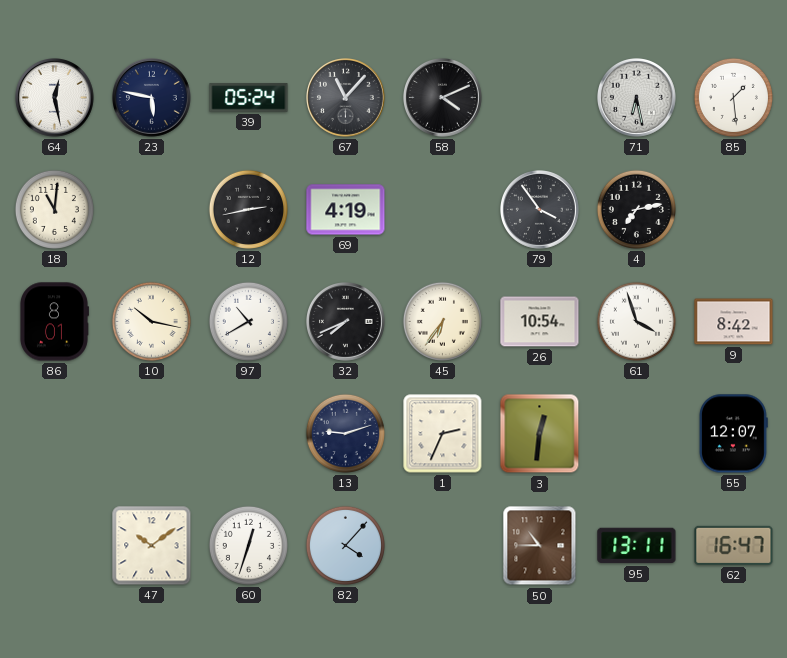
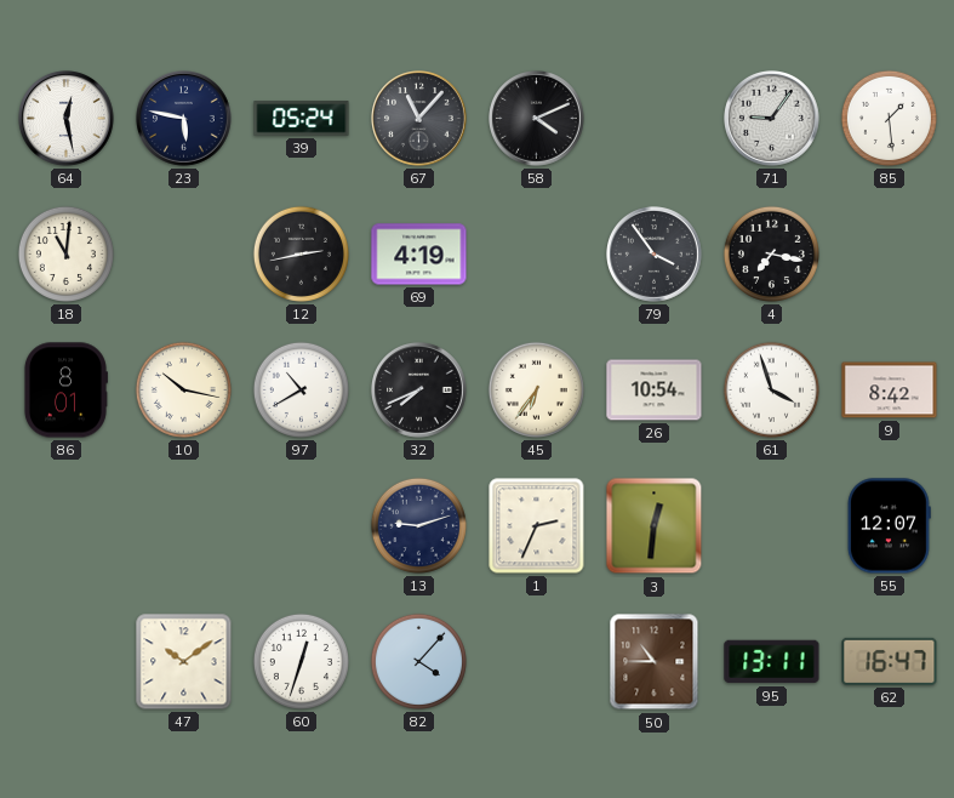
71: 6:28 -> 9:06
4: 7:13 -> 7:17
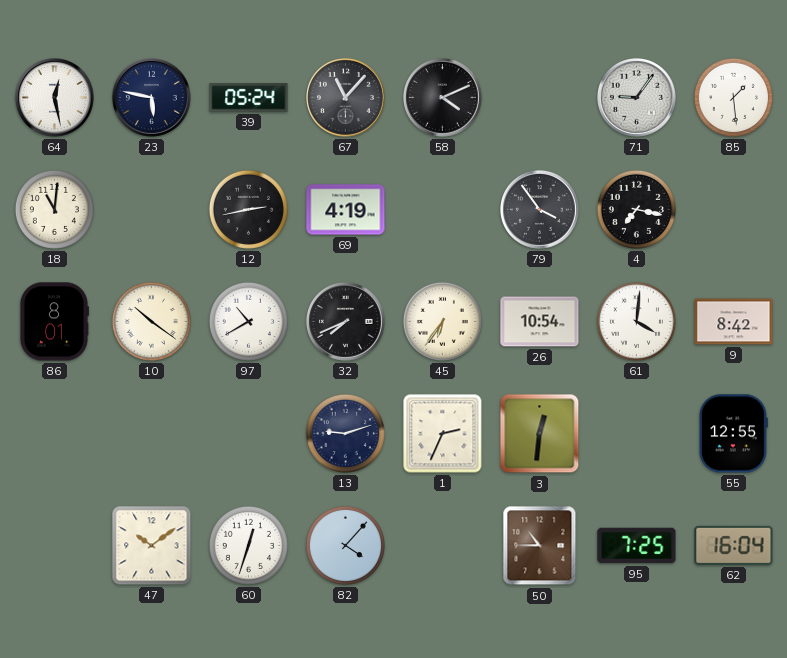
10: 10:17 -> 10:21
61: 3:57 -> 4:01
55: 12:07 -> 12:55
95: 13:11 -> 7:25
62: 16:47 -> 16:04
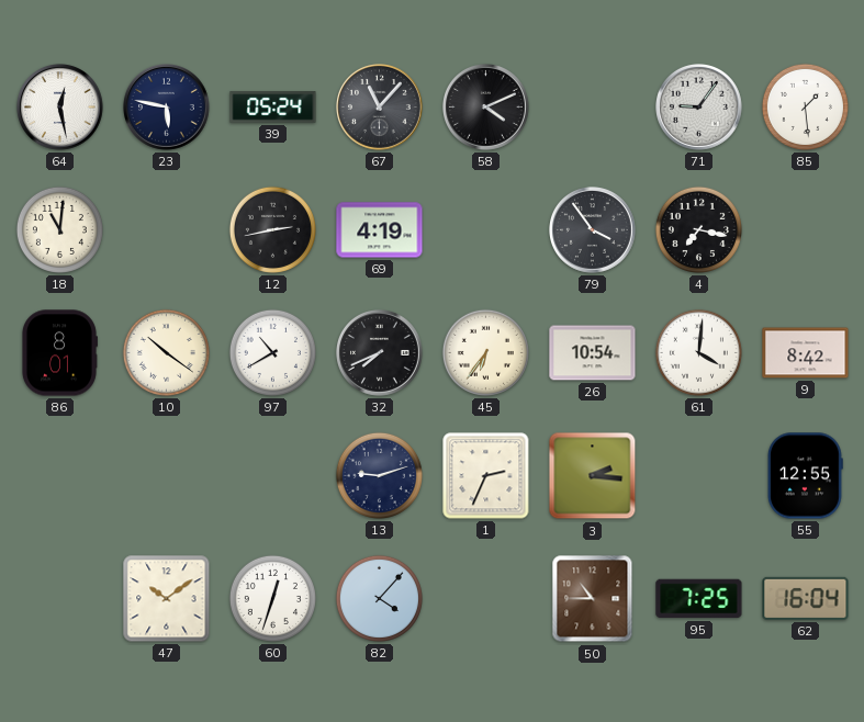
3: 12:31 -> 2:16
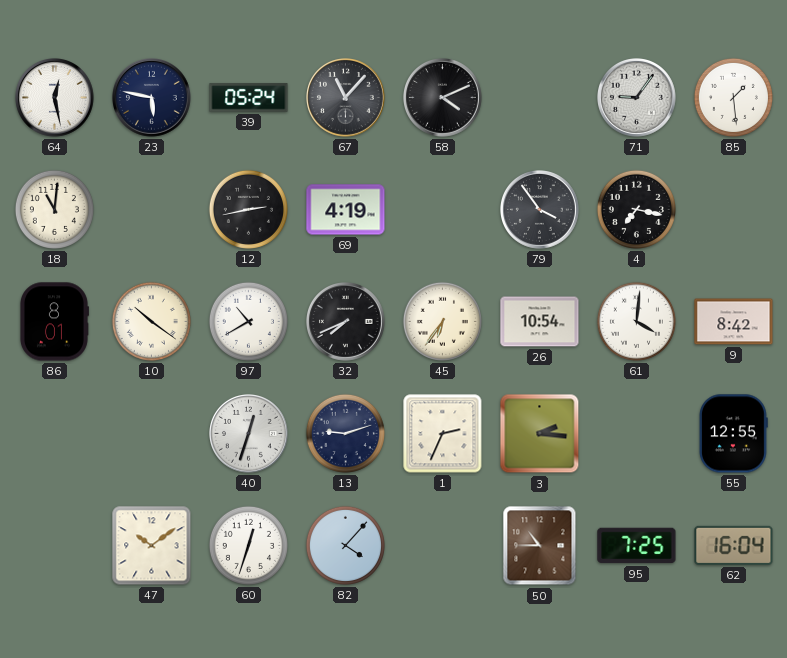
40: none -> 12:33
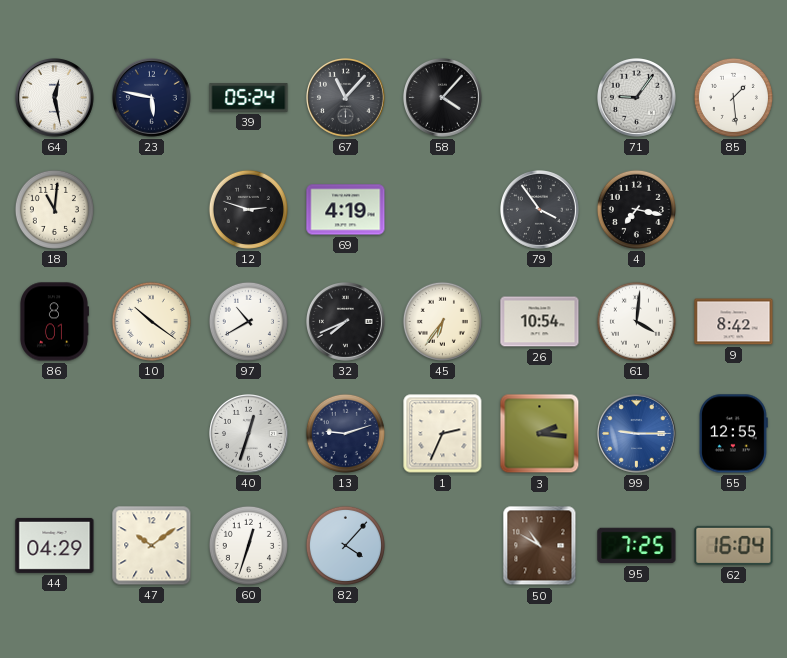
58: 4:11 -> 4:07
12: 2:43 -> 2:48
99: none -> 9:15
44: none -> 04:29
50: 10:45 -> 10:50
